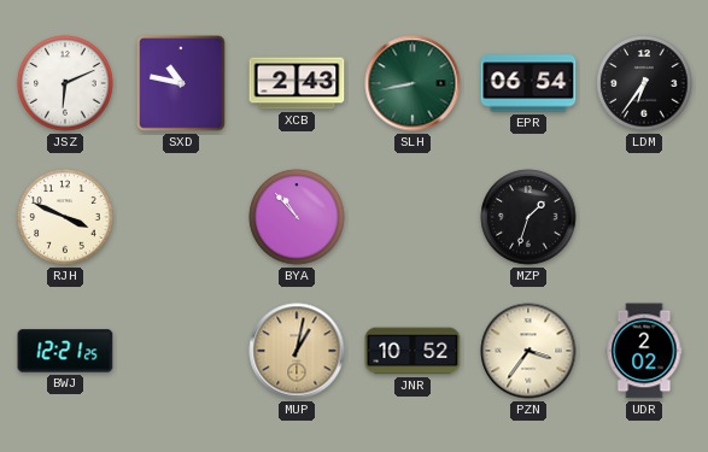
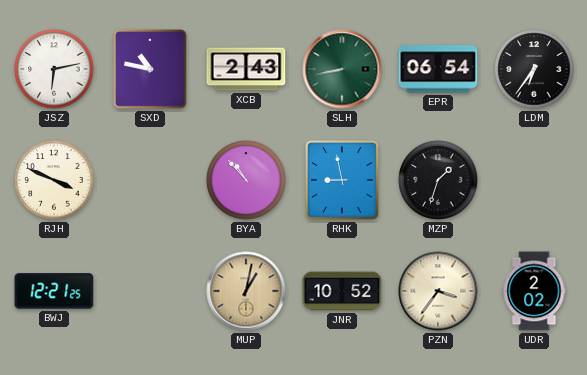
JSZ: 6:11 -> 6:13
RHK: none -> 8:58
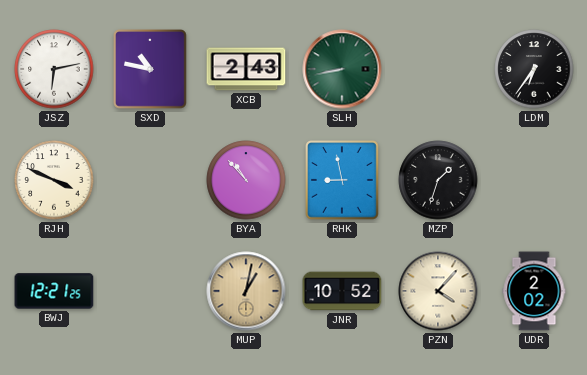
EPR: 06:54 -> none
PZN: 3:36 -> 4:07
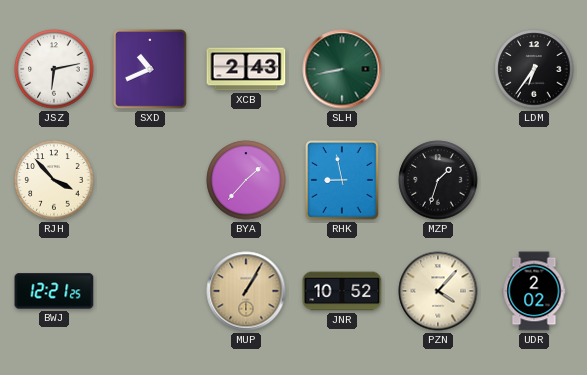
SXD: 10:47 -> 10:41
RJH: 3:49 -> 3:53
BYA: 10:53 -> 1:37
MUP: 1:02 -> 1:05
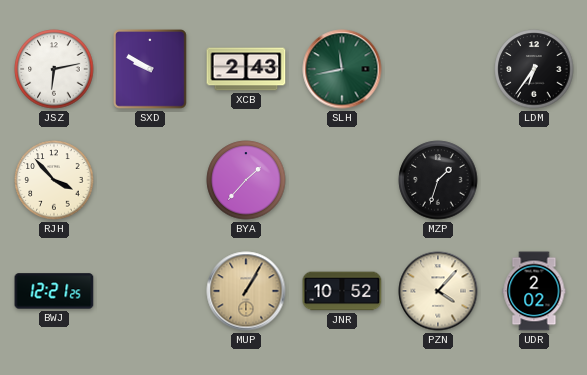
SXD: 10:41 -> 9:50
SLH: 8:43 -> 11:43
RHK: 8:58 -> none
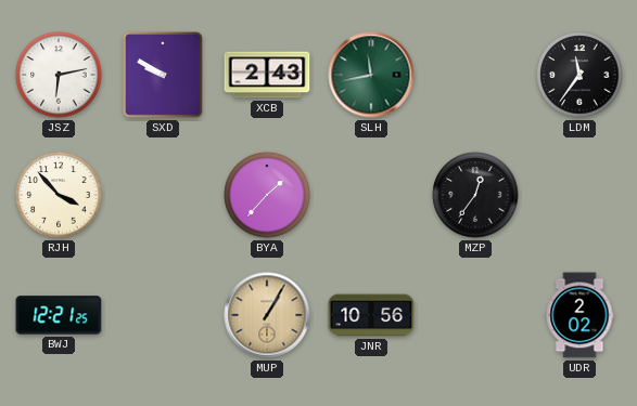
LDM: 6:36 -> 11:36
MZP: 1:33 -> 12:36
JNR: 10:52 -> 10:56
PZN: 4:07 -> none
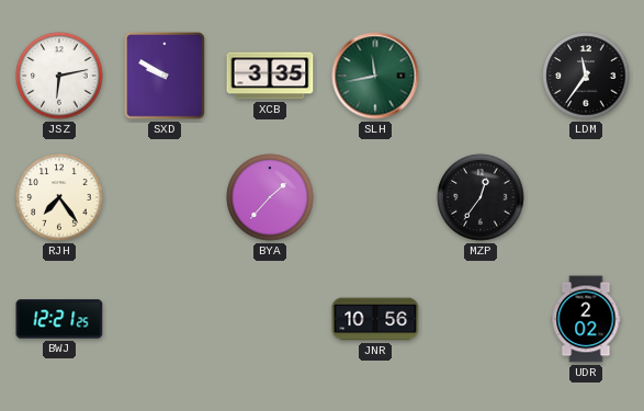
XCB: 2:43 -> 3:35
RJH: 3:53 -> 7:24
MUP: 1:05 -> none
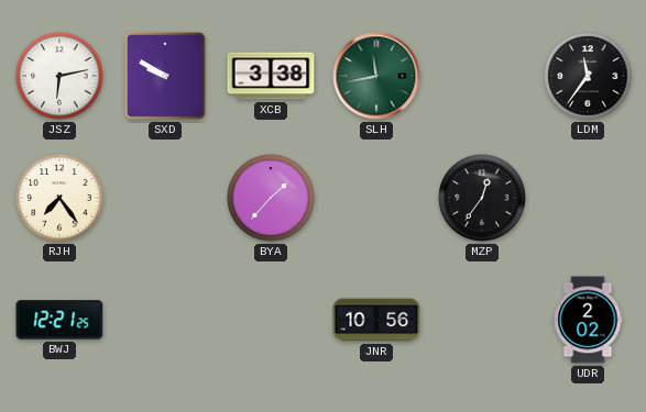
XCB: 3:35 -> 3:38
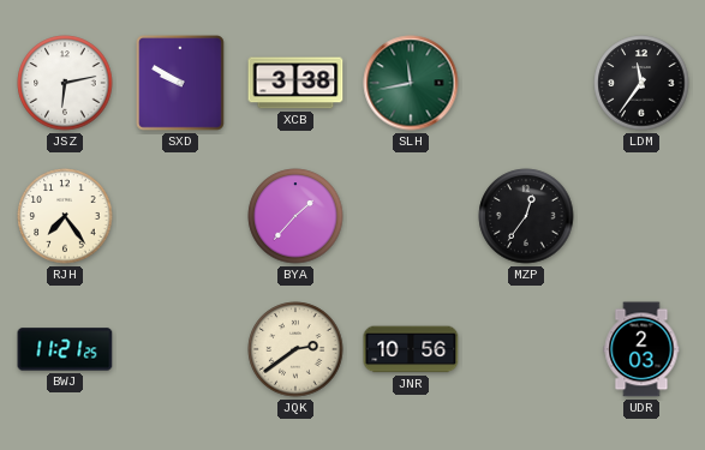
BWJ: 12:21 -> 11:21
JQK: none -> 2:39
UDR: 2:02 -> 2:03
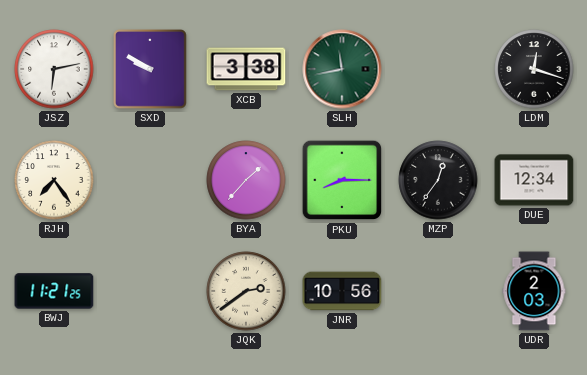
LDM: 11:36 -> 12:18
PKU: none -> 8:15
DUE: none -> 12:34
